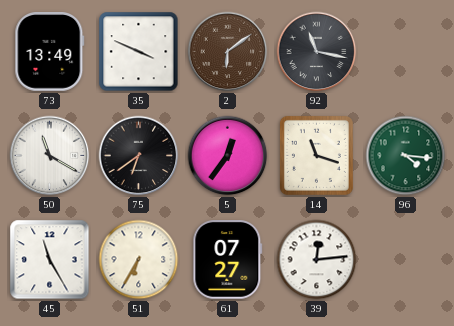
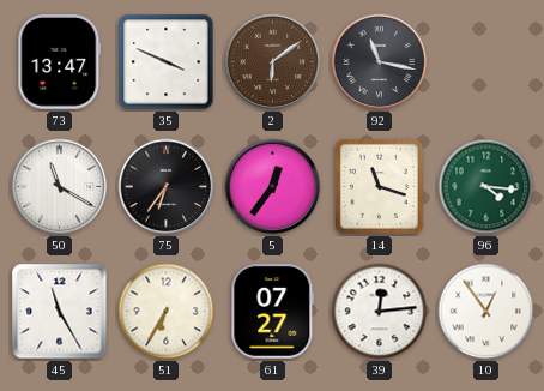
73: 13:49 -> 13:47
75: 6:39 -> 6:36
10: none -> 12:54
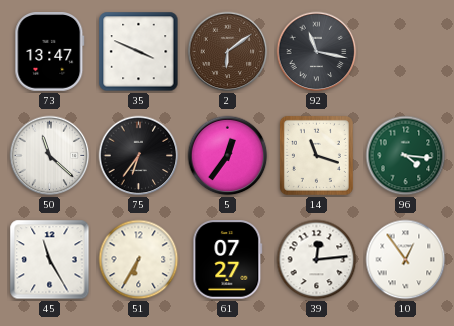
50: 11:20 -> 11:22
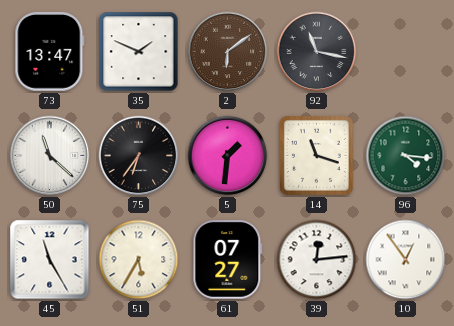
35: 3:49 -> 1:49
5: 12:36 -> 1:31
51: 6:35 -> 5:35
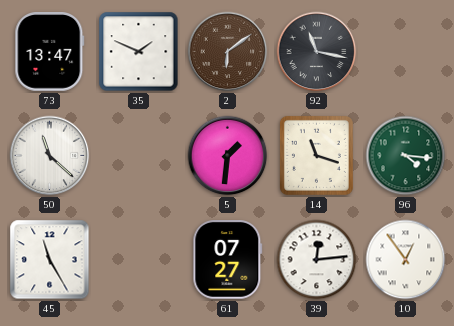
75: 6:36 -> none
51: 5:35 -> none
